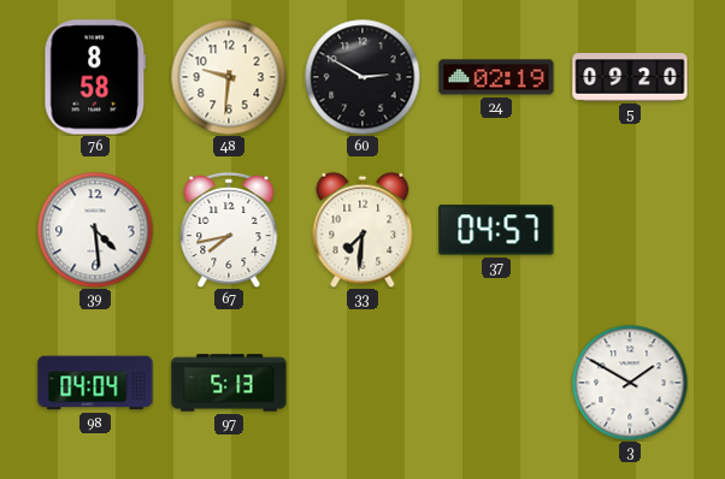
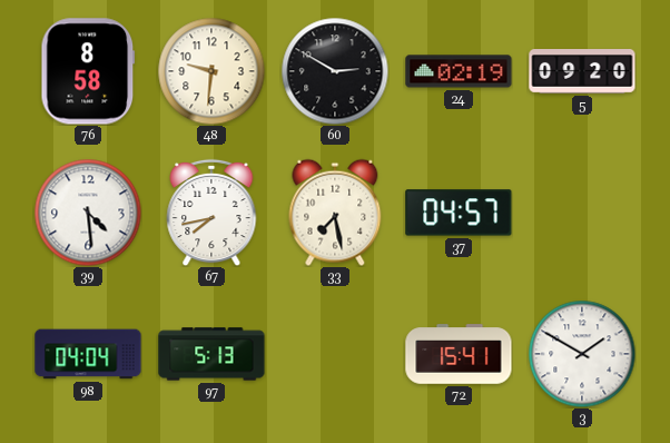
33: 7:31 -> 7:28
72: none -> 15:41
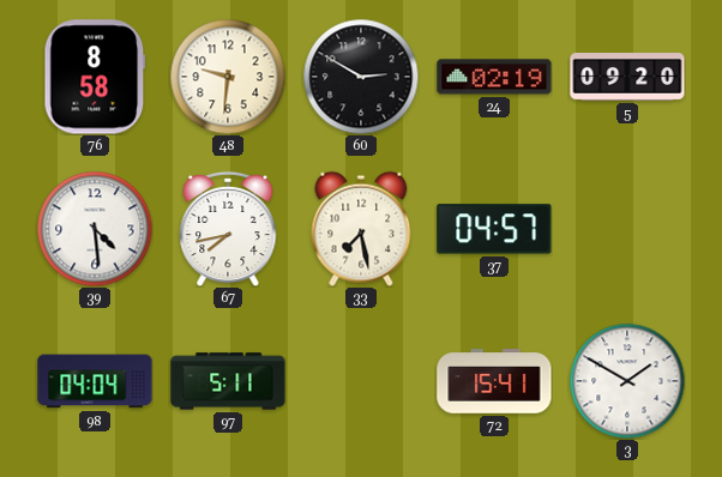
97: 5:13 -> 5:11
